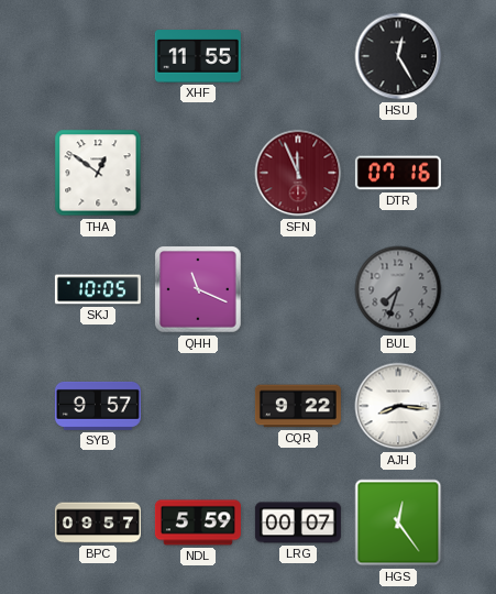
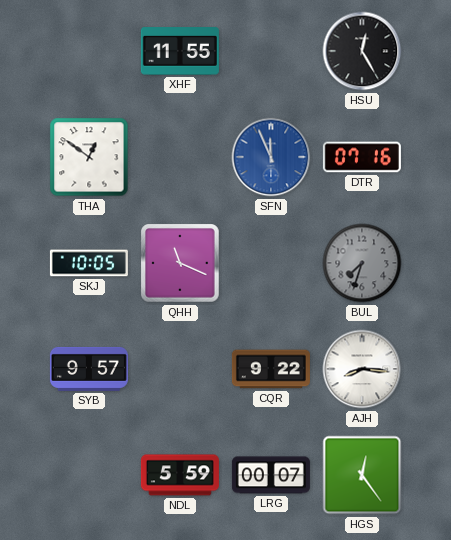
SFN dial: burgundy -> blue
BPC: 09:57 -> none
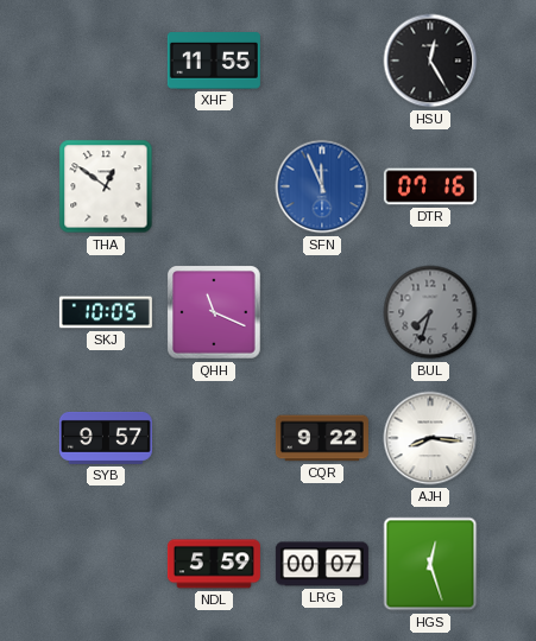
HGS: 12:24 -> 12:27
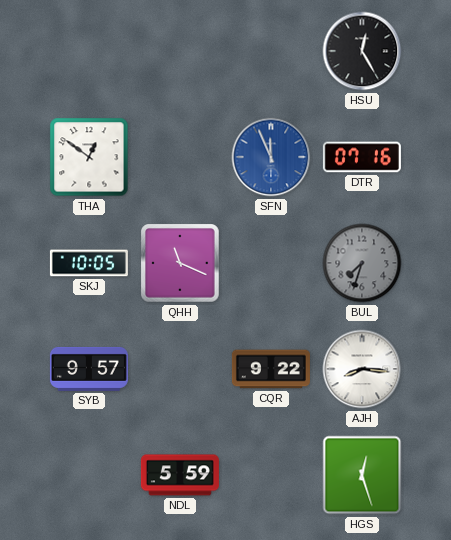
XHF: 11:55 -> none
LRG: 00:07 -> none
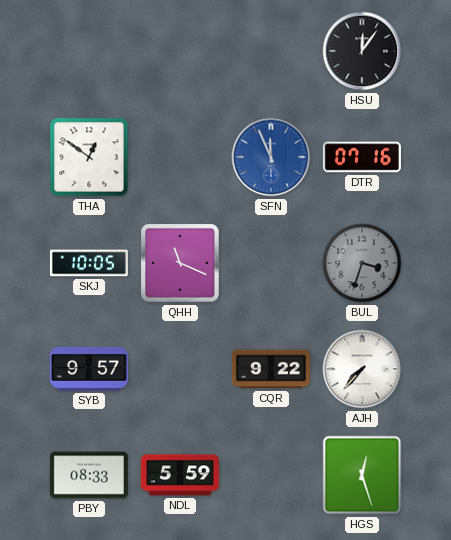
HSU: 12:25 -> 12:06
BUL: 7:33 -> 3:33
AJH: 8:16 -> 7:37
PBY: none -> 08:33
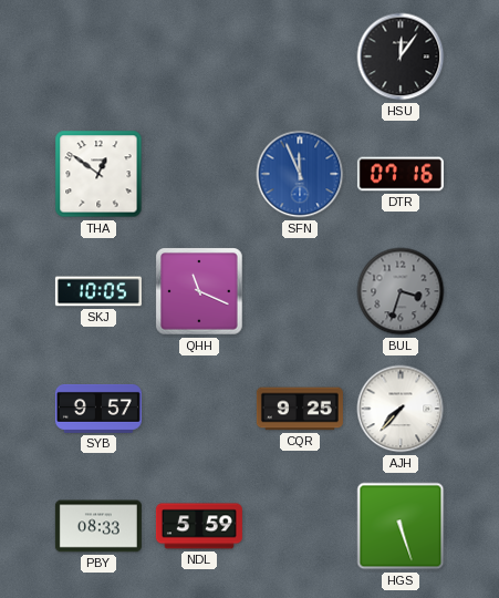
CQR: 9:22 -> 9:25
HGS: 12:27 -> 5:27
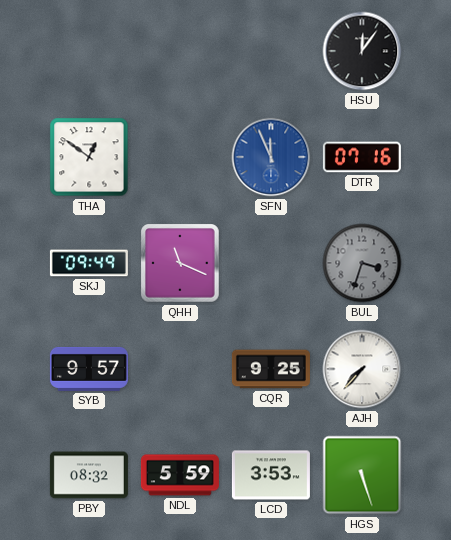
SKJ: 10:05 -> 09:49
PBY: 08:33 -> 08:32
LCD: none -> 3:53
